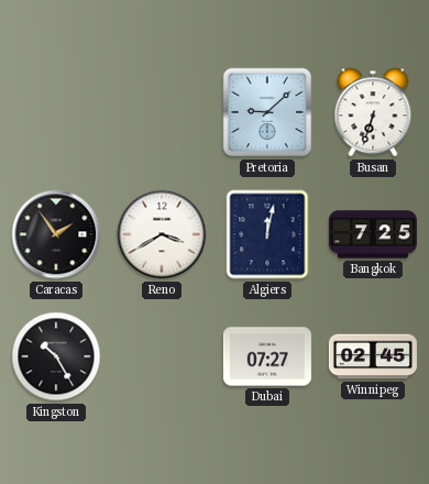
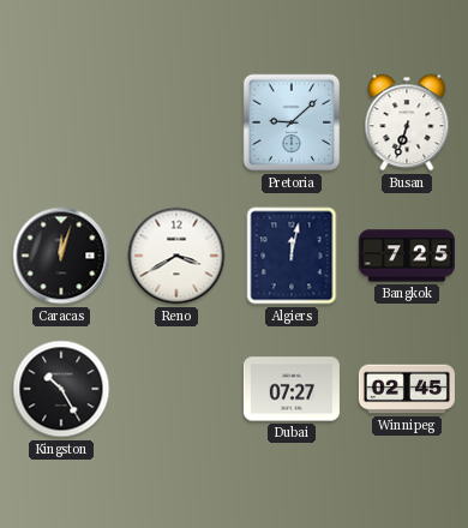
Caracas: 1:54 -> 12:03
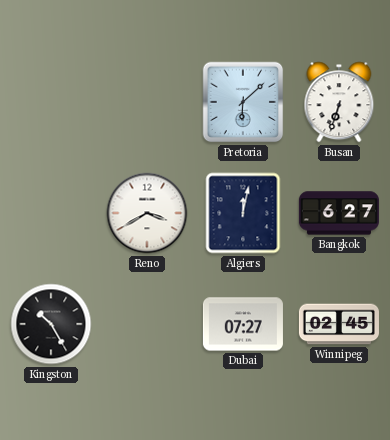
Pretoria: 9:08 -> 6:08
Caracas: 12:03 -> none
Bangkok: 7:25 -> 6:27
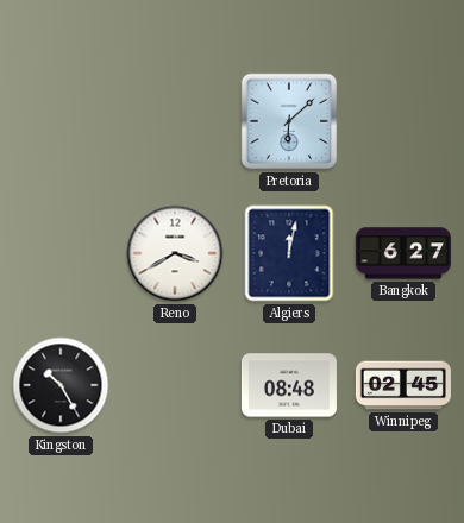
Busan: 6:33 -> none
Dubai: 07:27 -> 08:48
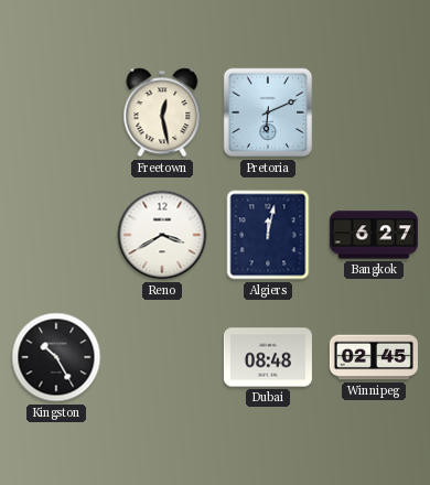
Freetown: none -> 12:28
Pretoria: 6:08 -> 6:11
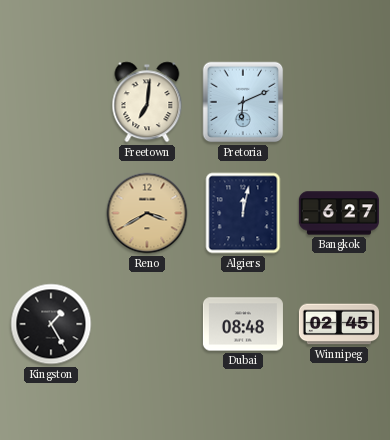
Freetown: 12:28 -> 7:01
Reno dial: white -> champagne
Kingston: 10:25 -> 1:25
